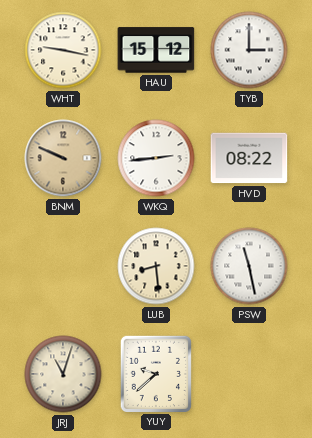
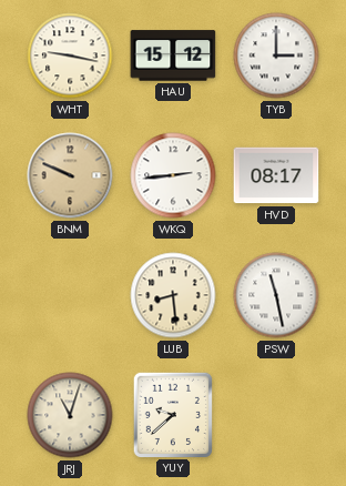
HVD: 08:22 -> 08:17
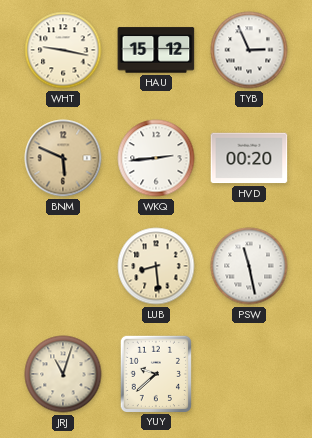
TYB: 3:00 -> 2:56
BNM: 9:49 -> 5:49
HVD: 08:17 -> 00:20
